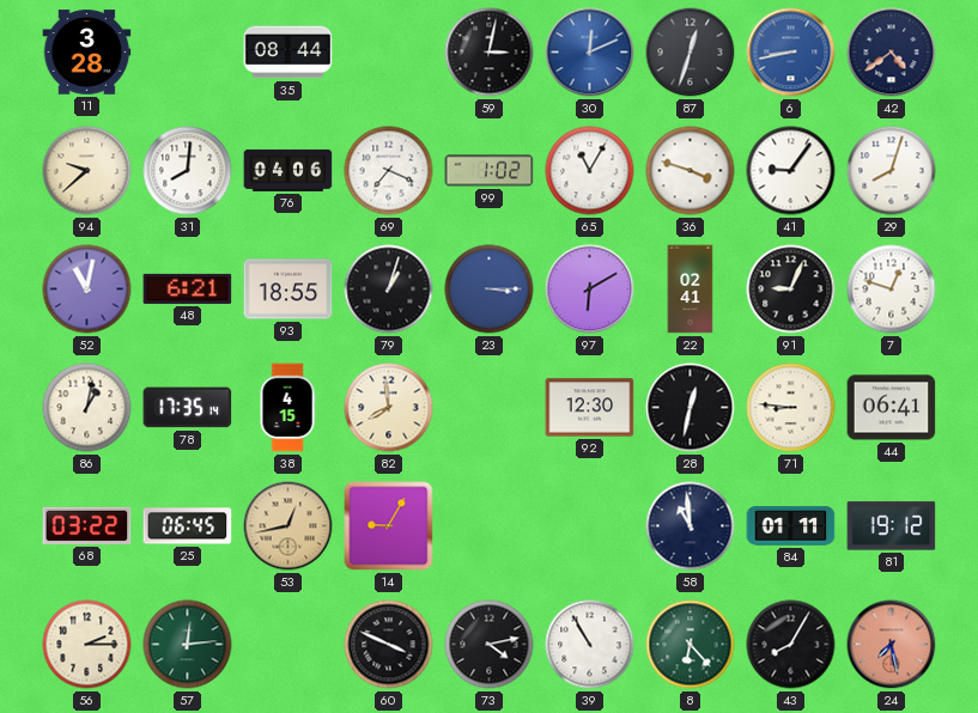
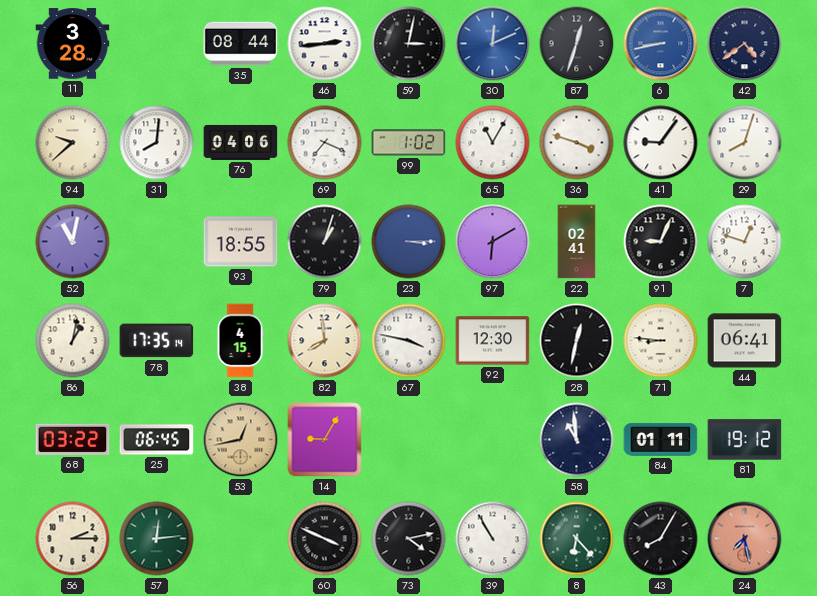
46: none -> 2:44
48: 6:21 -> none
67: none -> 3:47
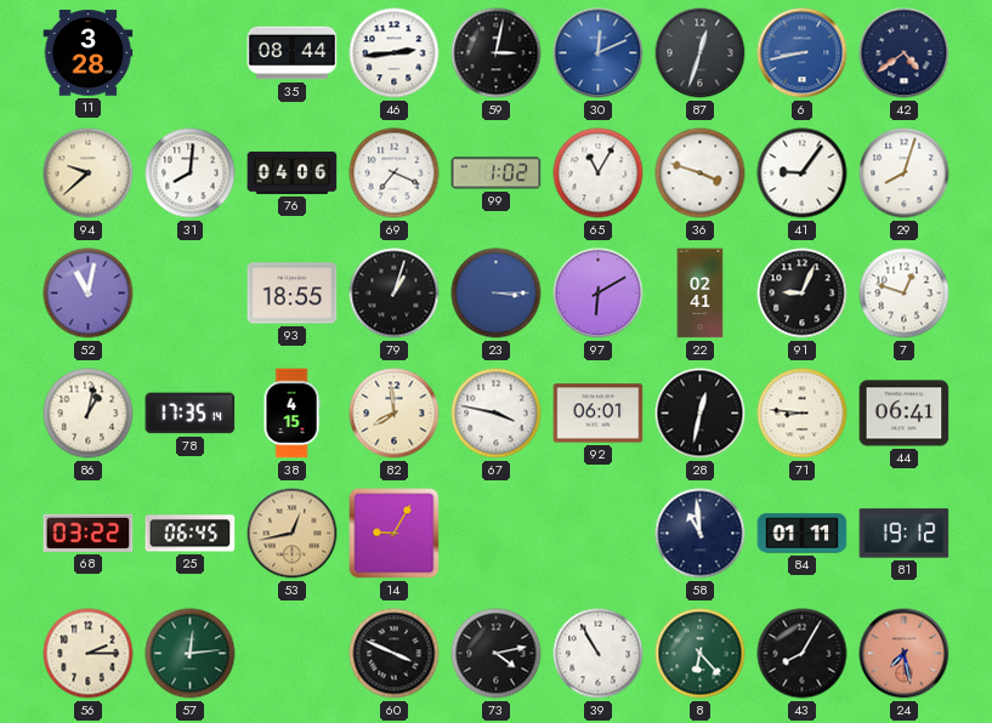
92: 12:30 -> 06:01
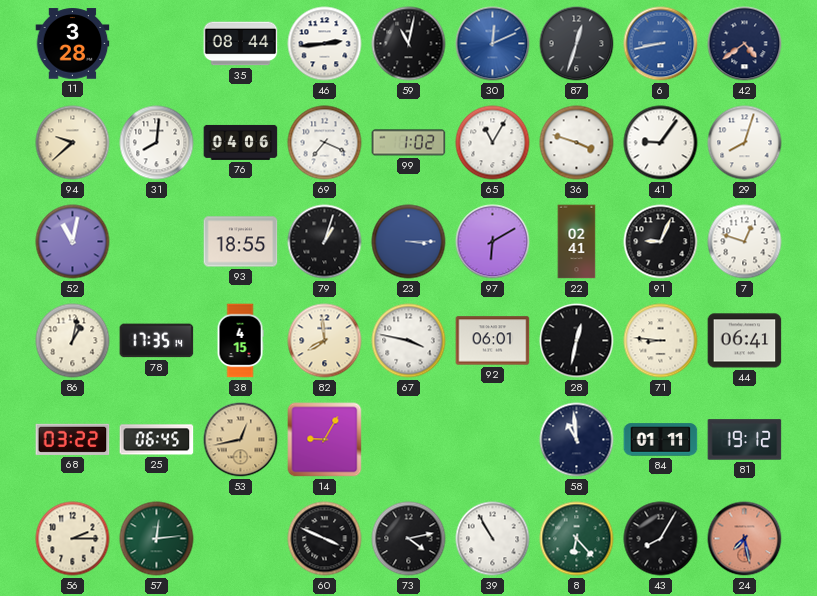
59: 3:02 -> 11:02
